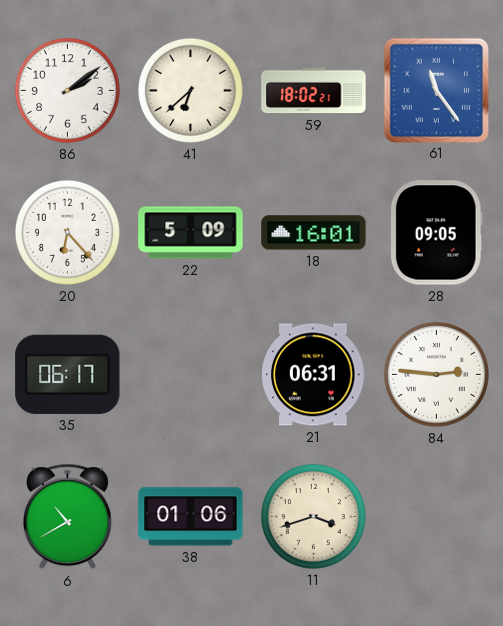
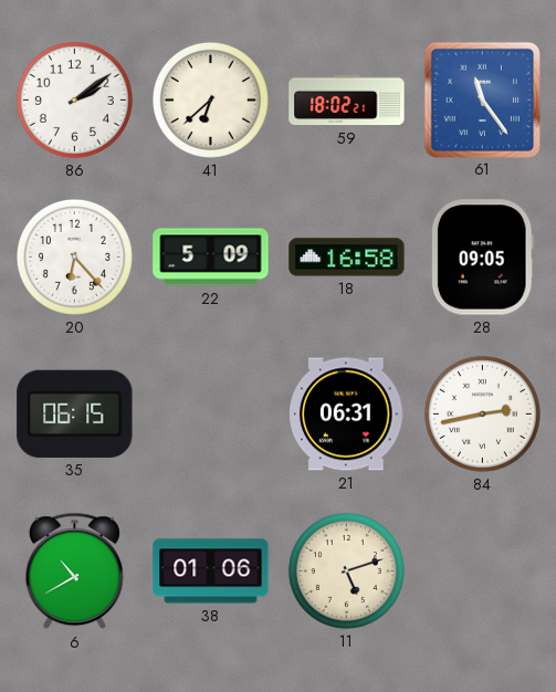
18: 16:01 -> 16:58
35: 06:17 -> 06:15
84: 2:46 -> 2:43
11: 3:42 -> 5:12
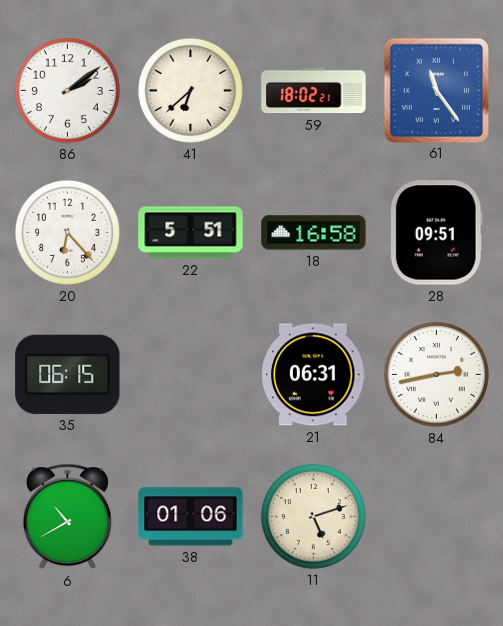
22: 5:09 -> 5:51
28: 09:05 -> 09:51
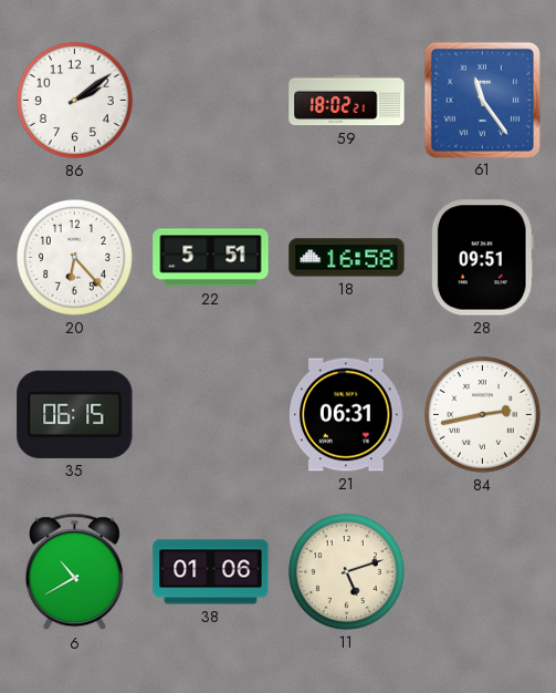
41: 6:38 -> none
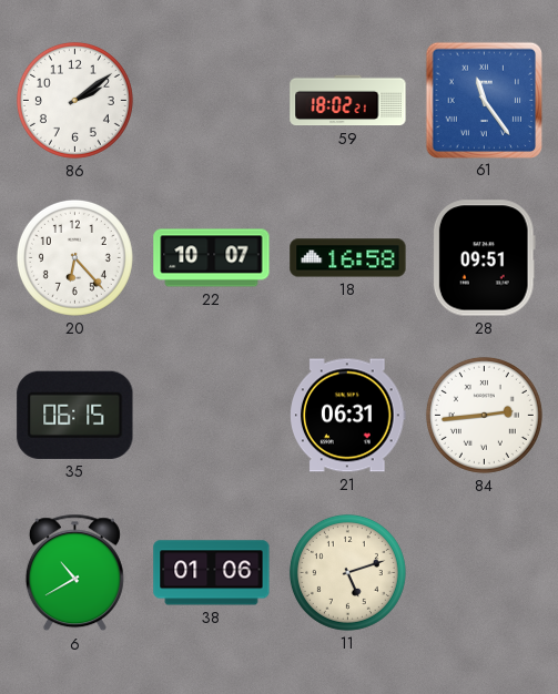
22: 5:51 -> 10:07
84: 2:43 -> 2:44
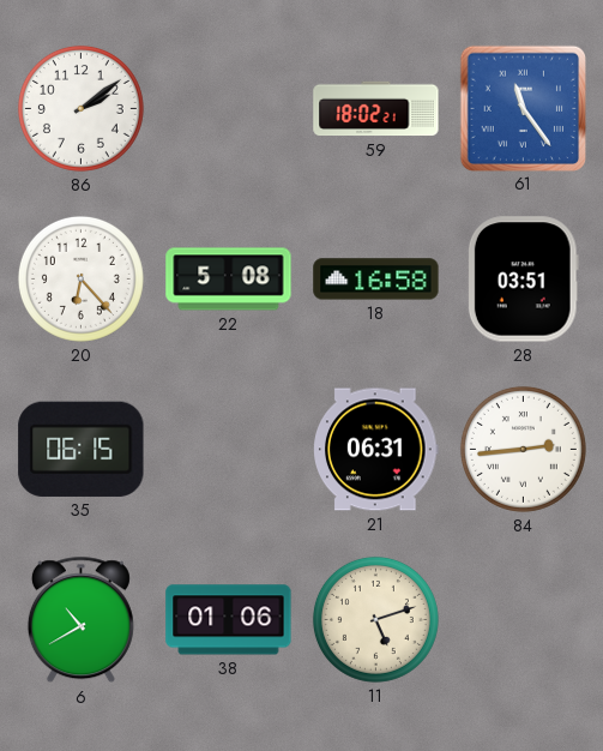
22: 10:07 -> 5:08
28: 09:51 -> 03:51
